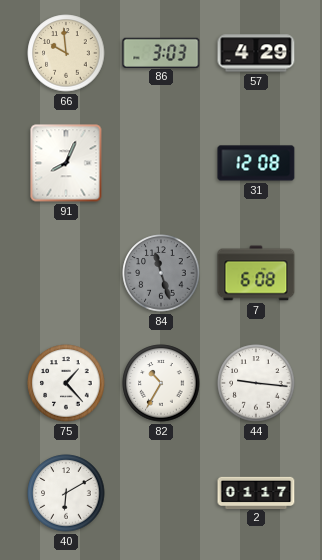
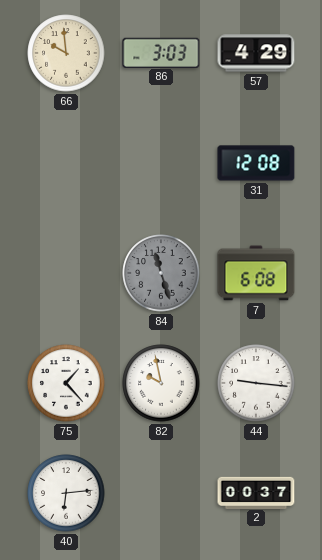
91: 8:04 -> none
82: 10:35 -> 9:58
40: 6:10 -> 6:14
2: 01:17 -> 00:37
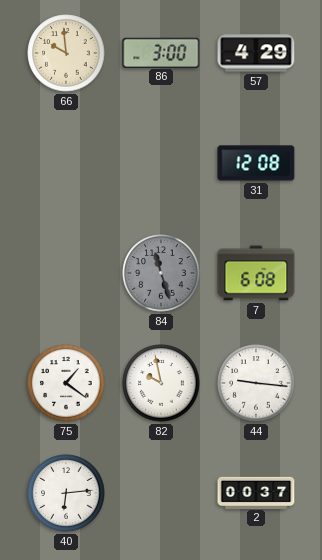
86: 3:03 -> 3:00
75: 1:23 -> 1:21
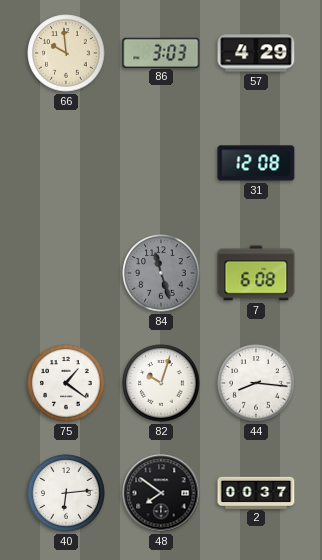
86: 3:00 -> 3:03
82: 9:58 -> 10:03
44: 9:16 -> 8:16
48: none -> 7:51
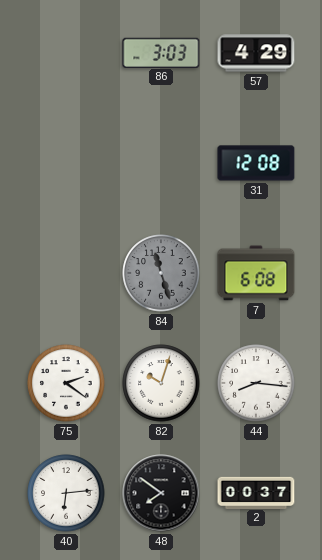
66: 9:59 -> none
75: 1:21 -> 2:21
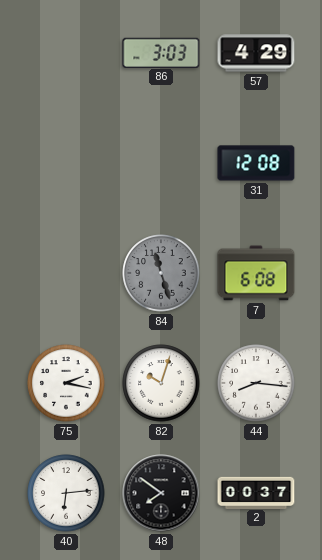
75: 2:21 -> 2:17
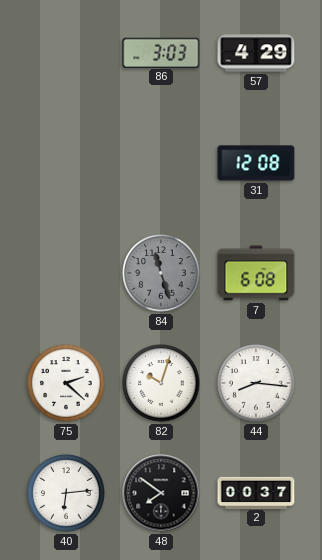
75: 2:17 -> 2:22
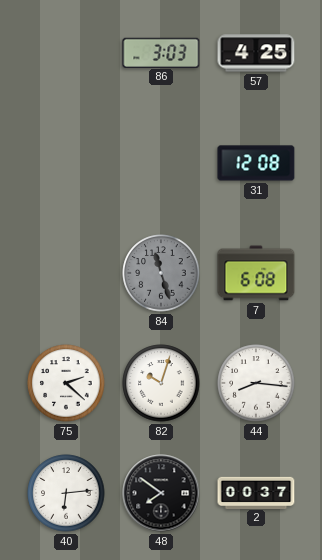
57: 4:29 -> 4:25
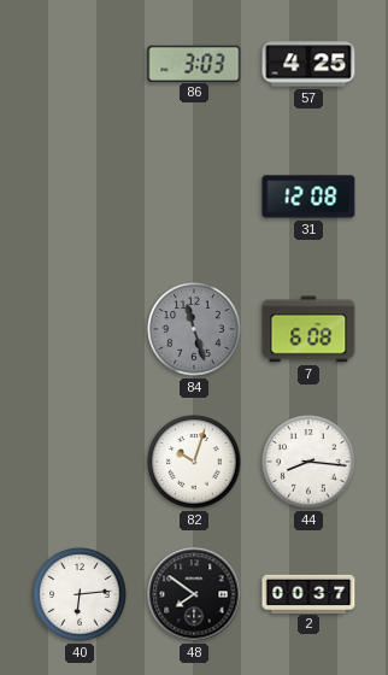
75: 2:22 -> none
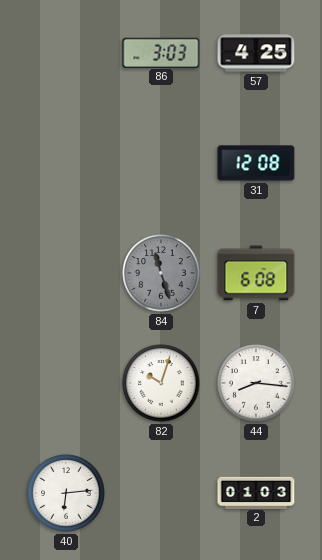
48: 7:51 -> none
2: 00:37 -> 01:03
